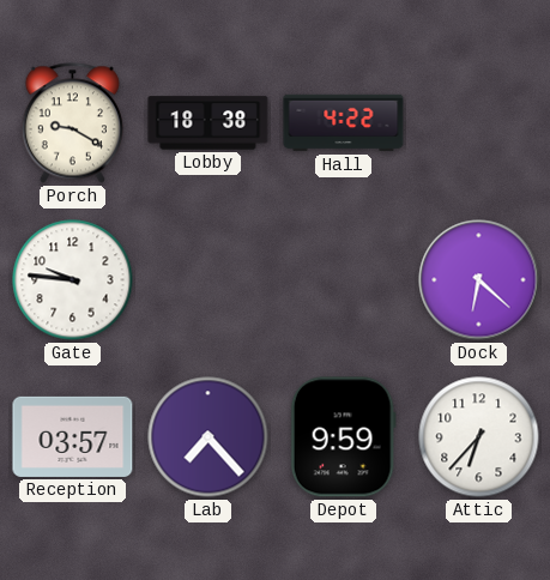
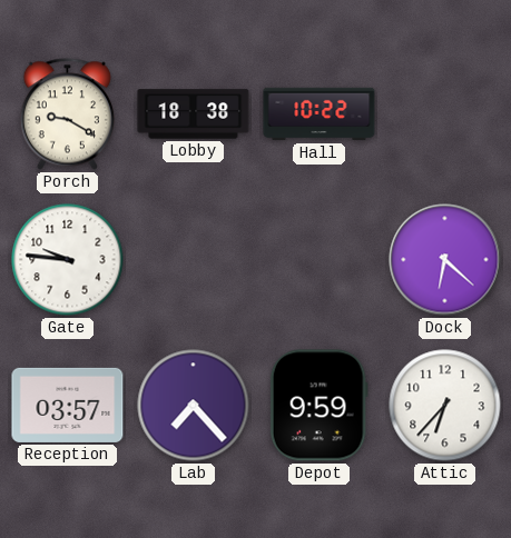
Hall: 4:22 -> 10:22
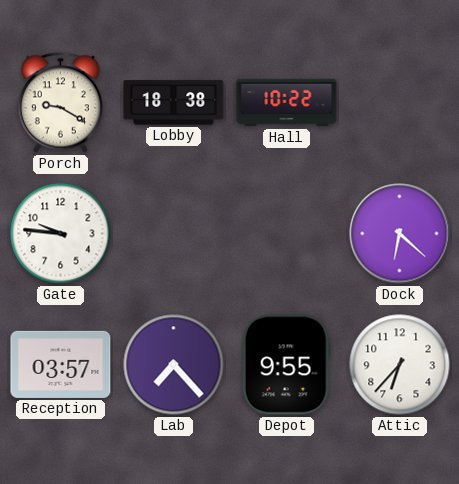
Depot: 9:59 -> 9:55
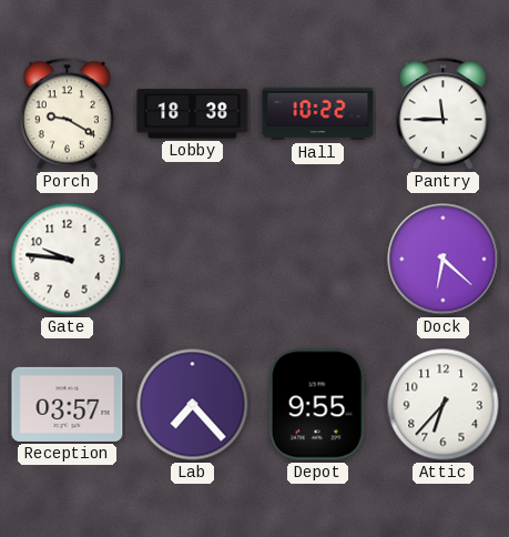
Pantry: none -> 11:45
